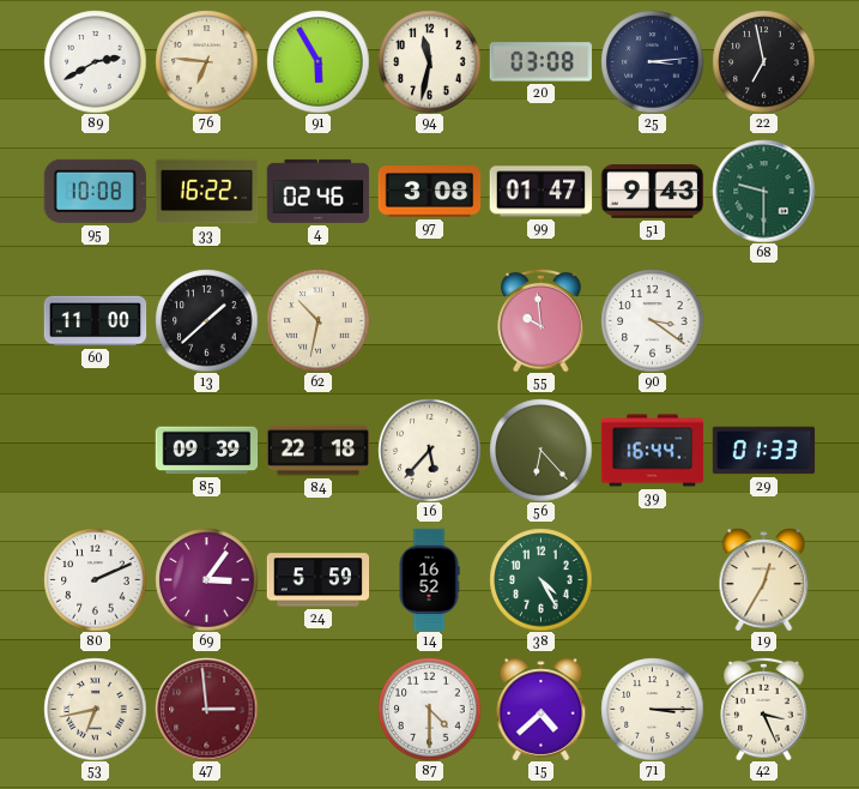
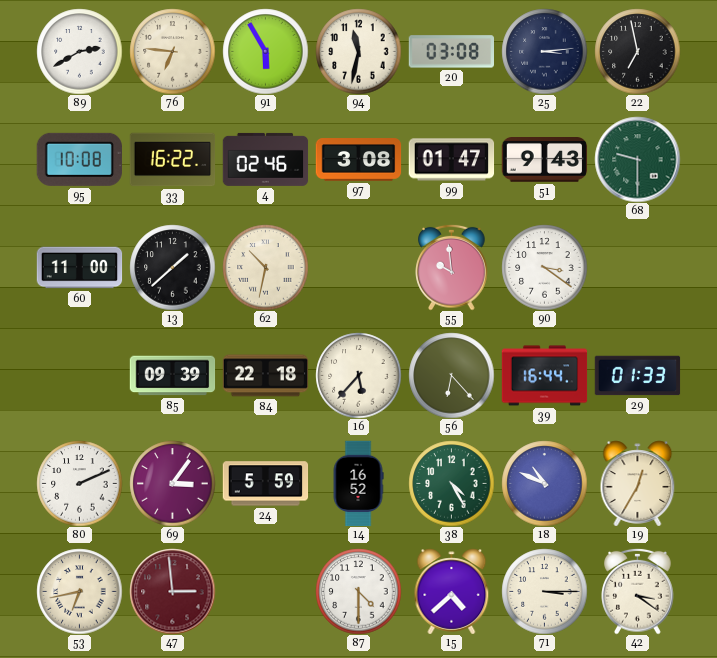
18: none -> 10:49
42: 3:26 -> 3:21
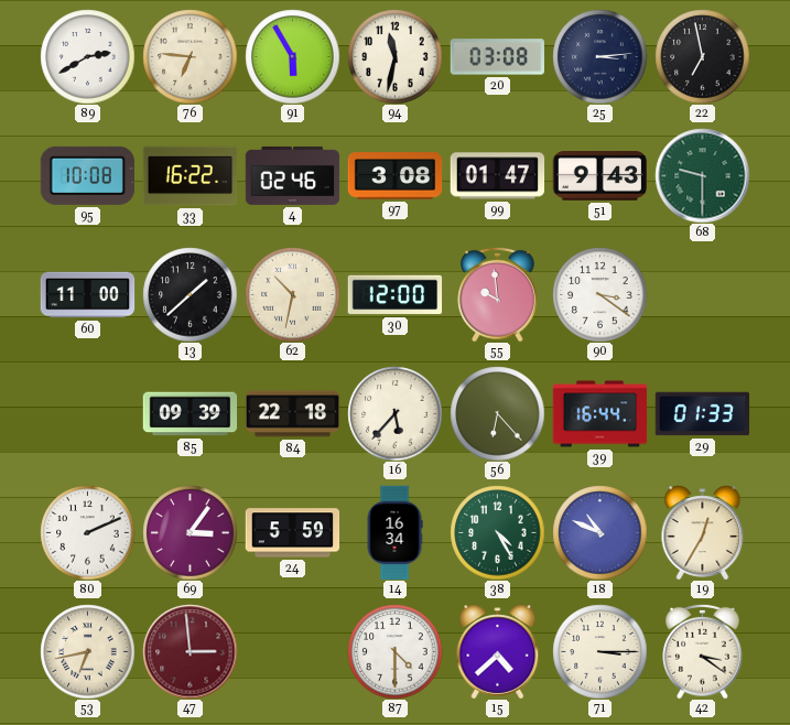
30: none -> 12:00
14: 16:52 -> 16:34
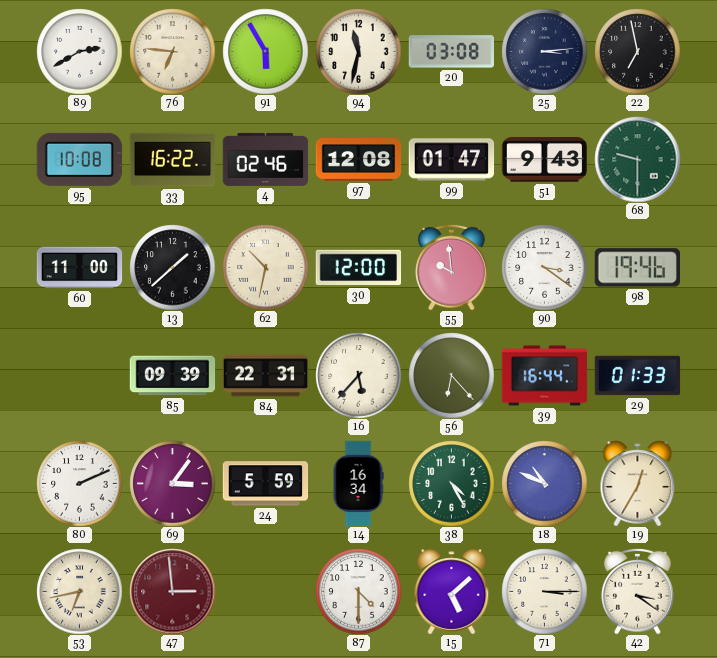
97: 3:08 -> 12:08
98: none -> 19:46
84: 22:18 -> 22:31
15: 4:38 -> 5:08
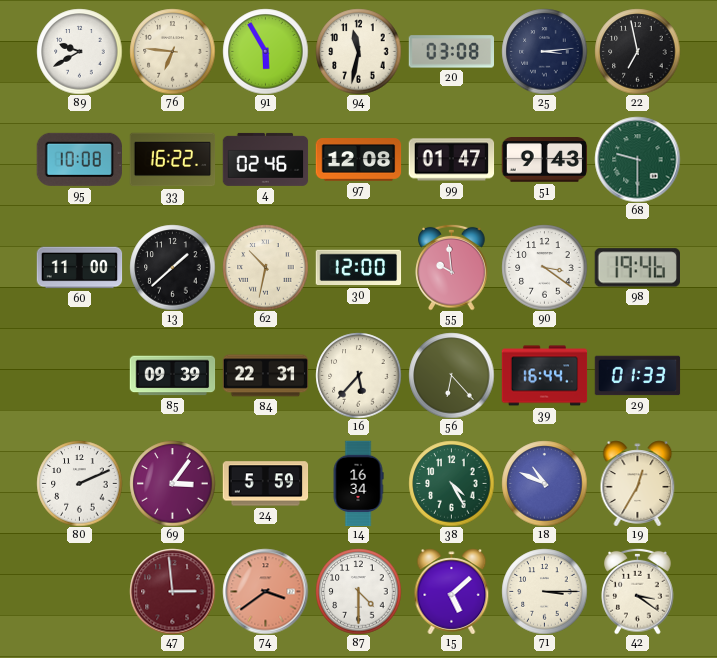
89: 2:40 -> 9:40
53: 6:43 -> none
74: none -> 3:39
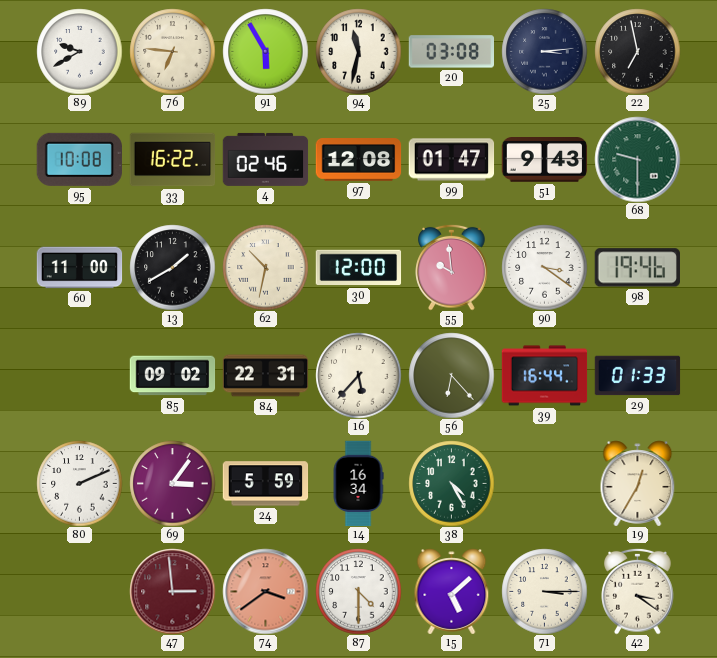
13: 1:38 -> 1:40
85: 09:39 -> 09:02
18: 10:49 -> none
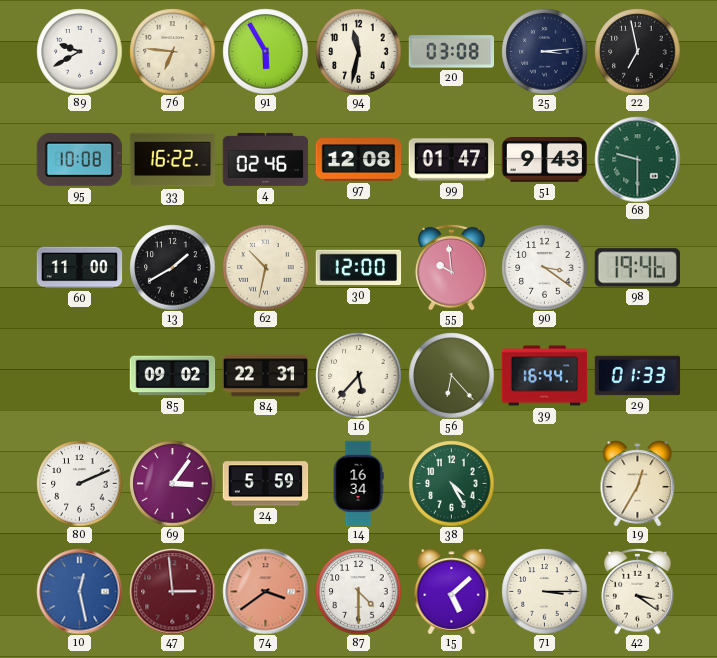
10: none -> 12:28
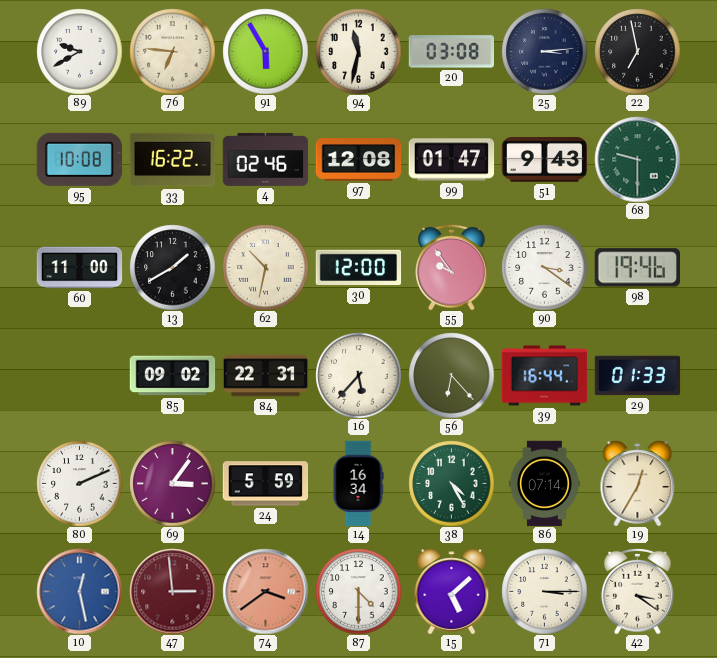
55: 9:59 -> 9:54
86: none -> 07:14
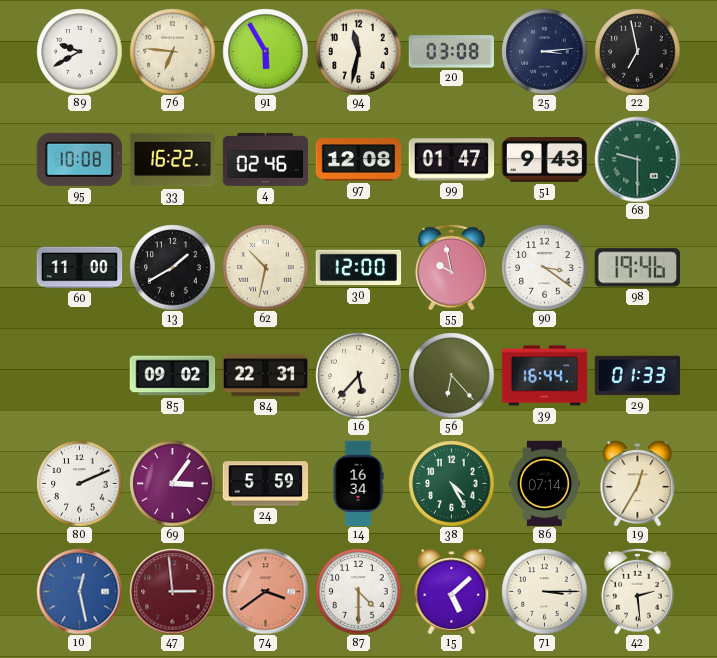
55: 9:54 -> 9:58
42: 3:21 -> 2:29
